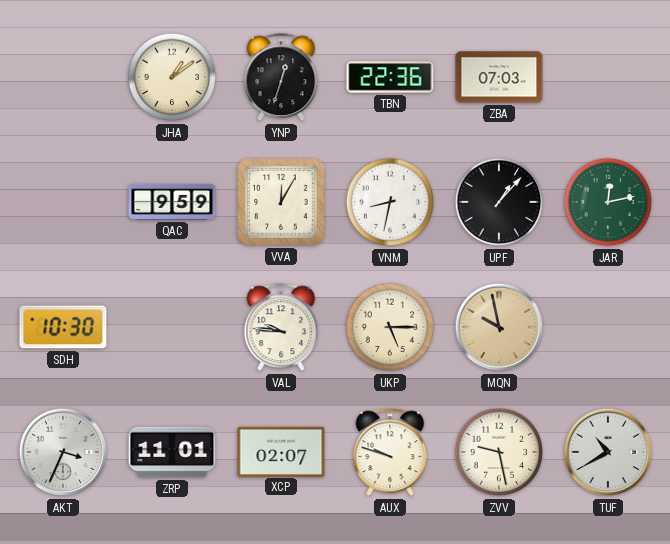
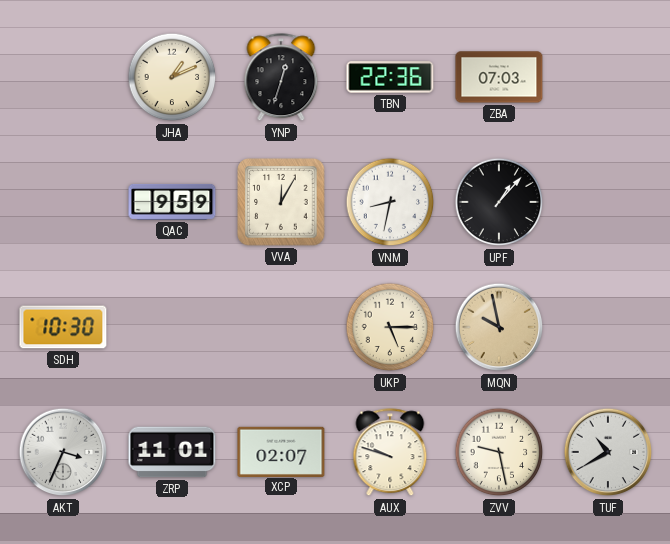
JHA: 1:09 -> 1:11
JAR: 12:13 -> none
VAL: 9:46 -> none
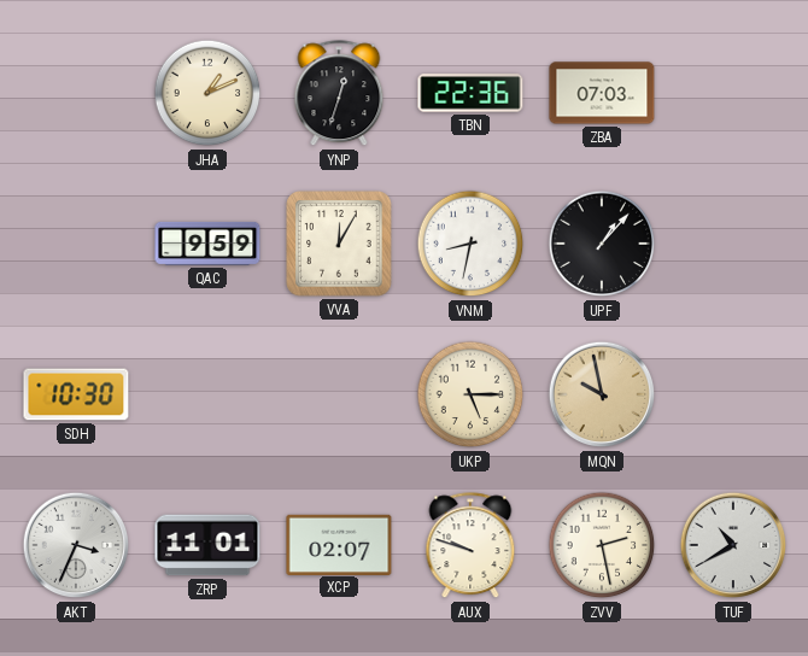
ZVV: 9:28 -> 2:28
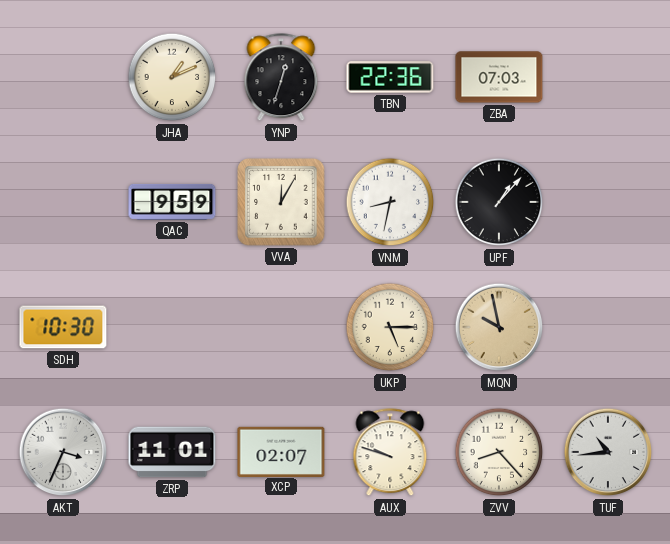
ZVV: 2:28 -> 8:23
TUF: 10:40 -> 10:44
